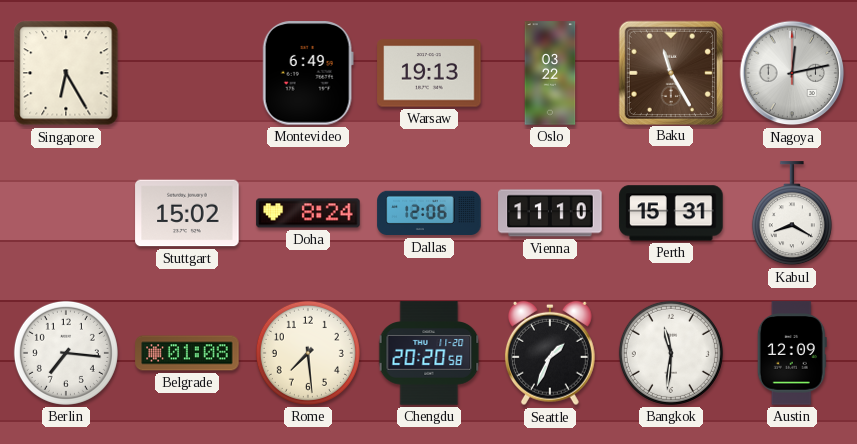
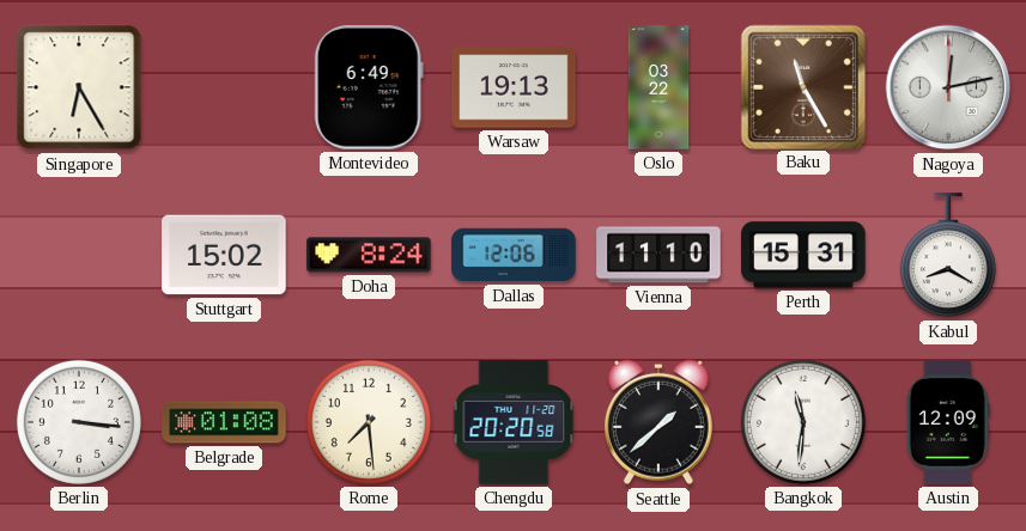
Berlin: 7:16 -> 3:16
Seattle: 1:34 -> 1:38
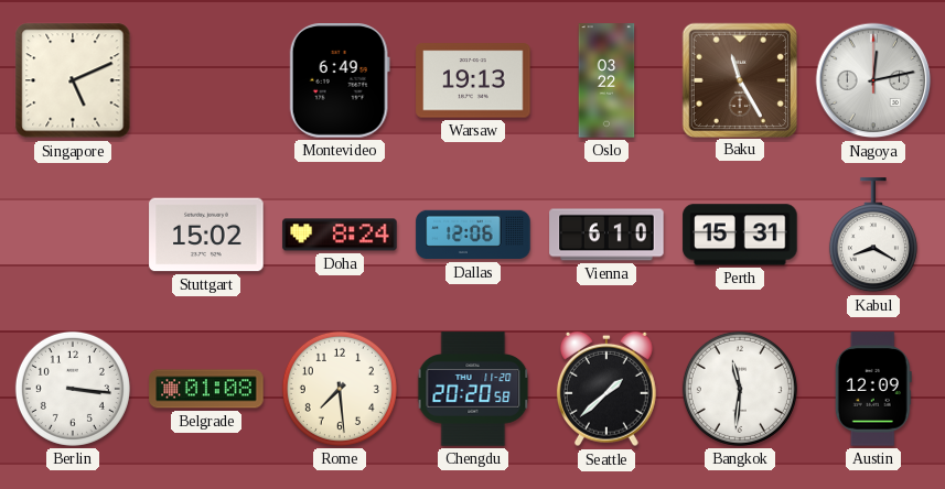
Singapore: 6:25 -> 5:11
Vienna: 11:10 -> 6:10
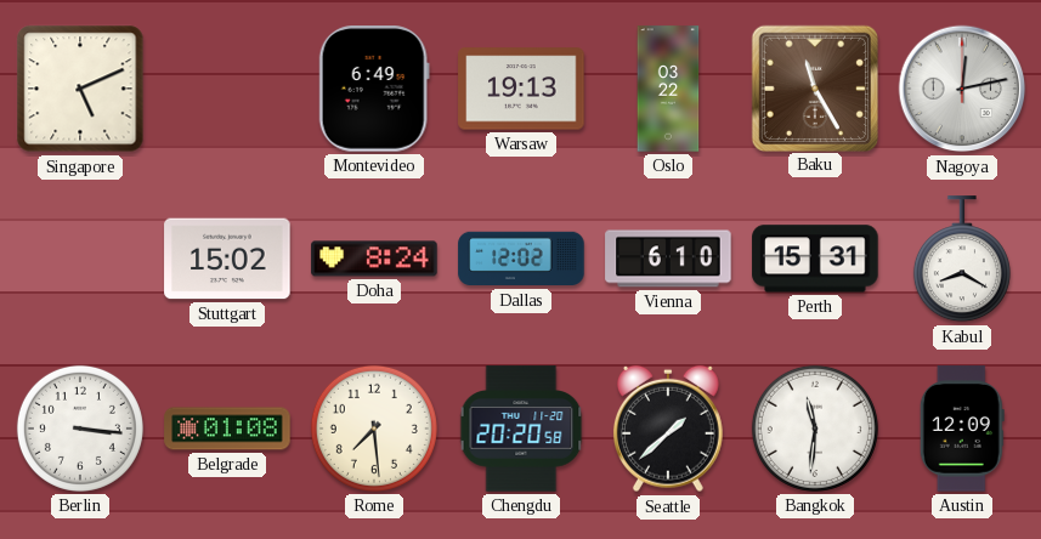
Dallas: 12:06 -> 12:02
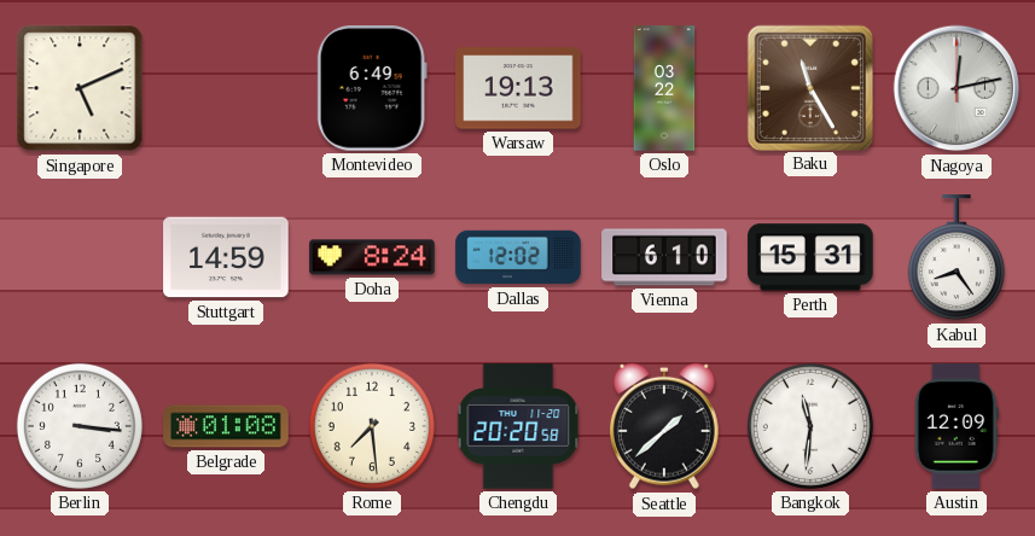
Stuttgart: 15:02 -> 14:59
Kabul: 8:20 -> 8:24
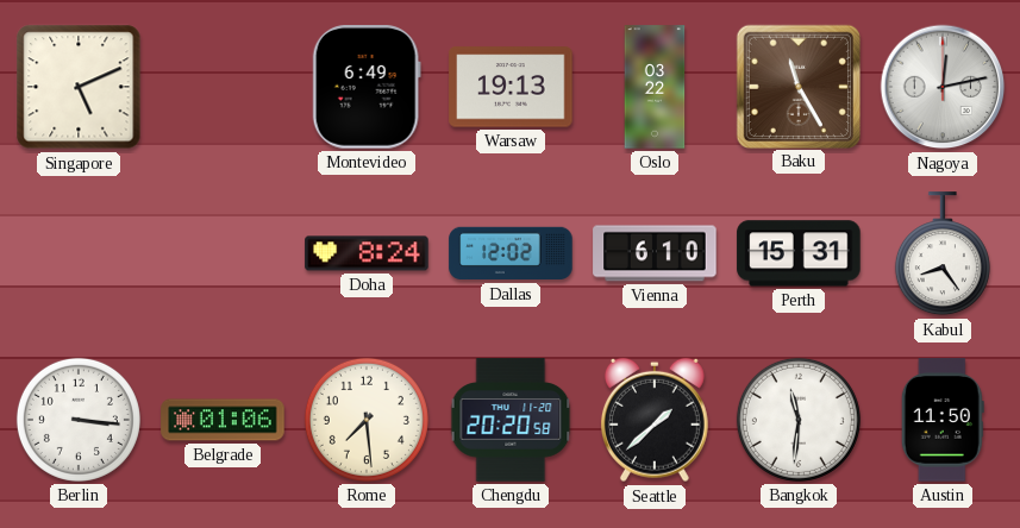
Stuttgart: 14:59 -> none
Belgrade: 01:08 -> 01:06
Austin: 12:09 -> 11:50
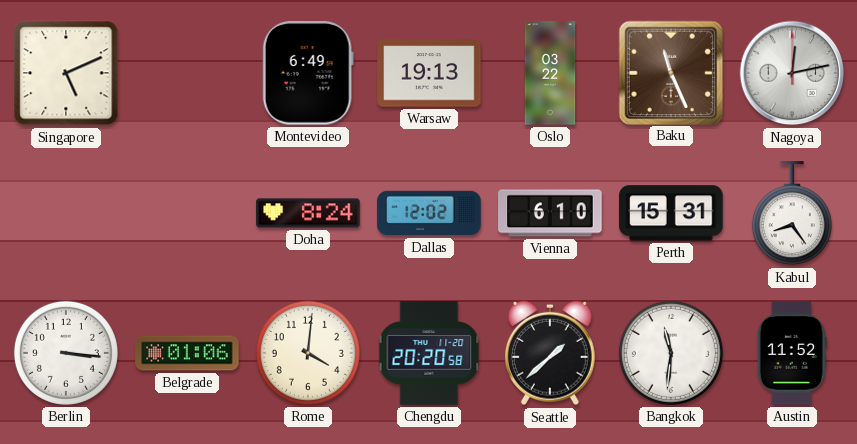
Baku: 11:25 -> 11:26
Rome: 7:29 -> 4:01
Austin: 11:50 -> 11:52
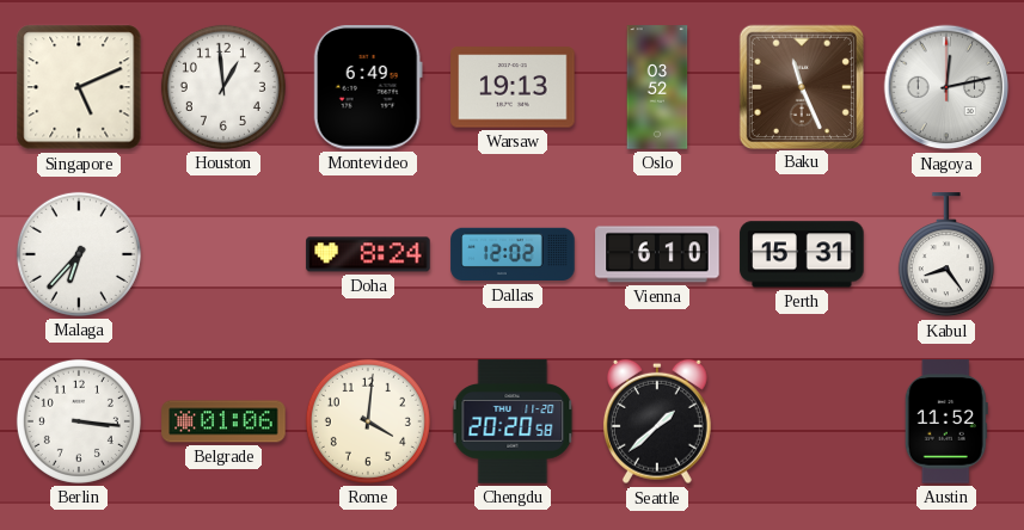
Houston: none -> 12:59
Oslo: 03:22 -> 03:52
Malaga: none -> 6:37
Bangkok: 11:31 -> none
